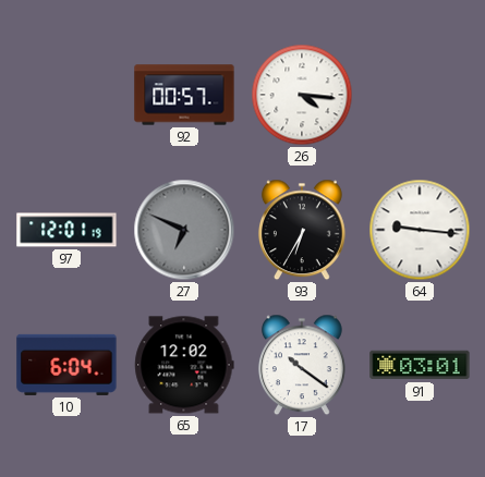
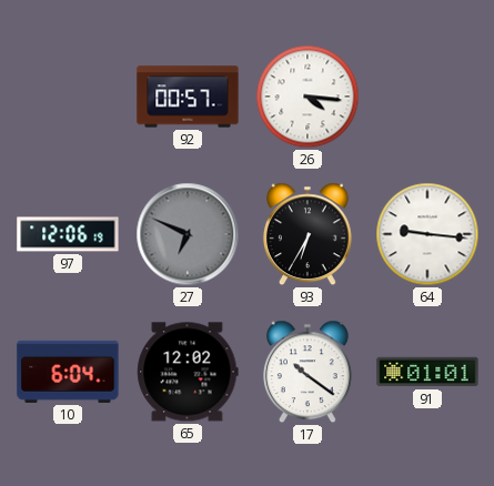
97: 12:01 -> 12:06
91: 03:01 -> 01:01
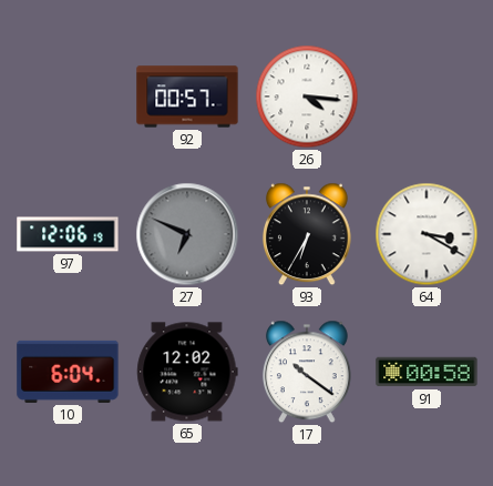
64: 9:16 -> 3:20
91: 01:01 -> 00:58
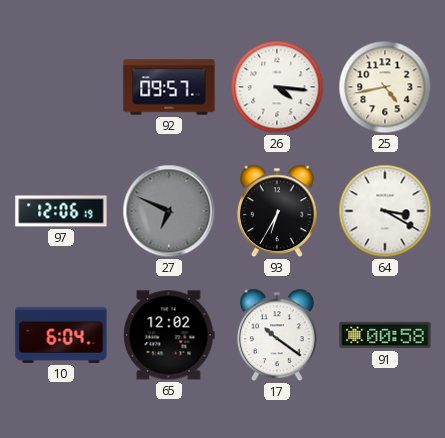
92: 00:57 -> 09:57
25: none -> 4:43
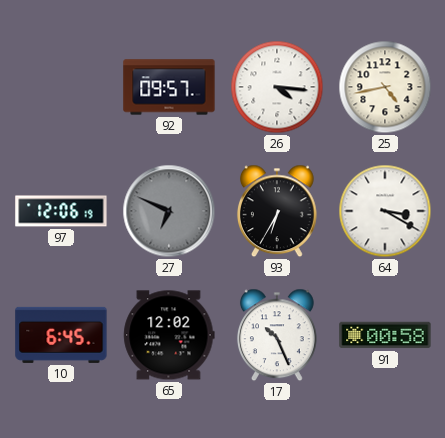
10: 6:04 -> 6:45
17: 10:21 -> 10:26
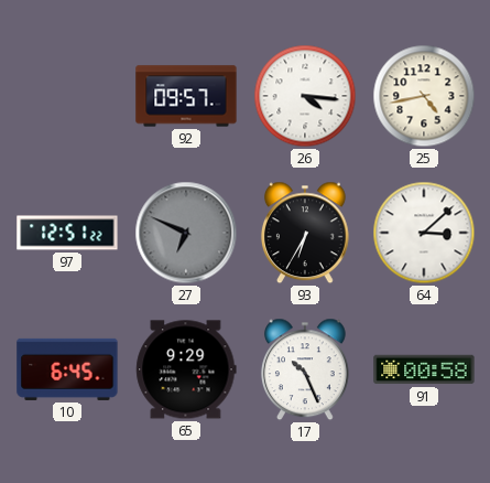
97: 12:06 -> 12:51
64: 3:20 -> 3:08
65: 12:02 -> 9:29
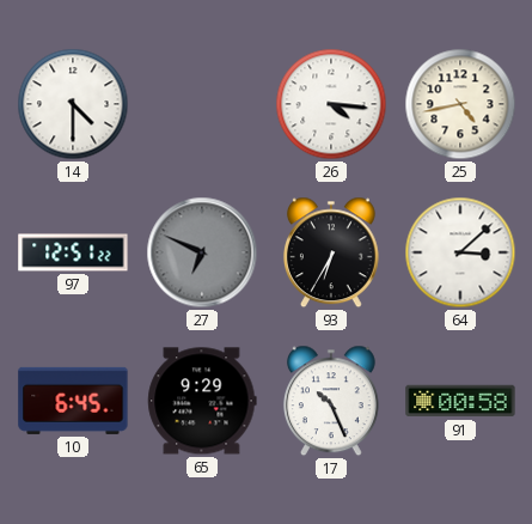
14: none -> 4:30
92: 09:57 -> none
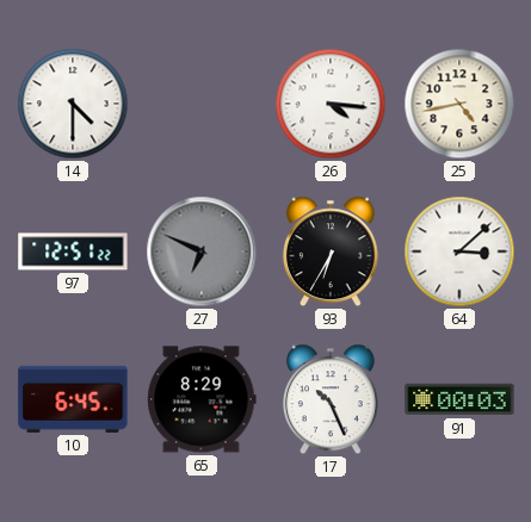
65: 9:29 -> 8:29
91: 00:58 -> 00:03
